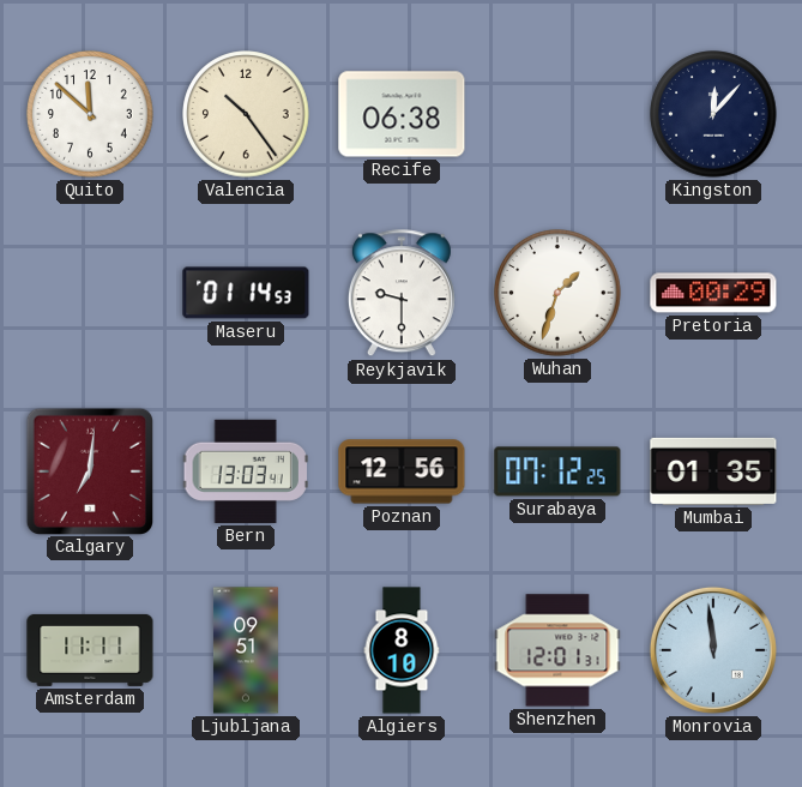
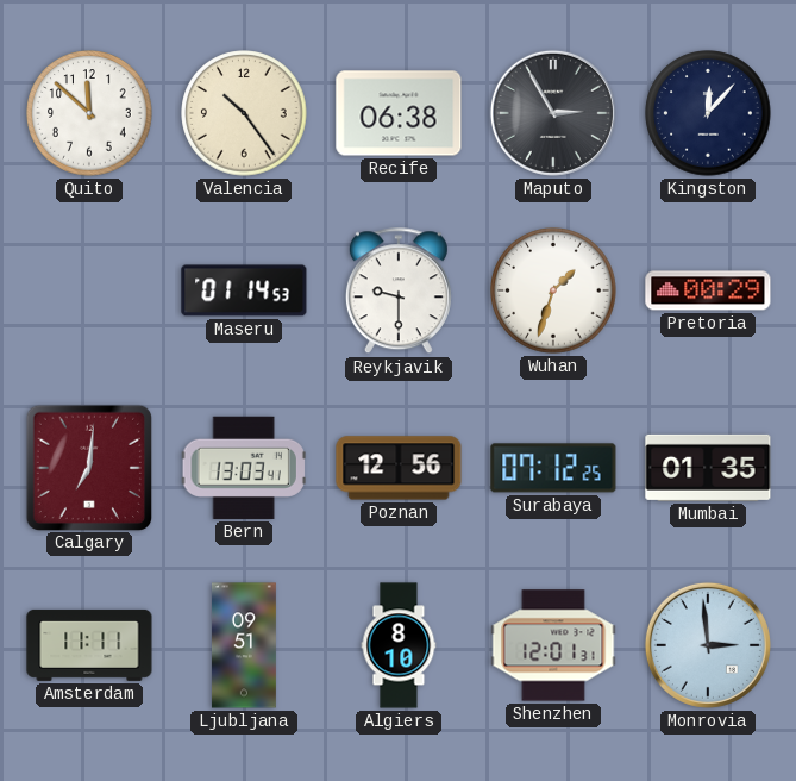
Maputo: none -> 2:55
Monrovia: 11:59 -> 2:59
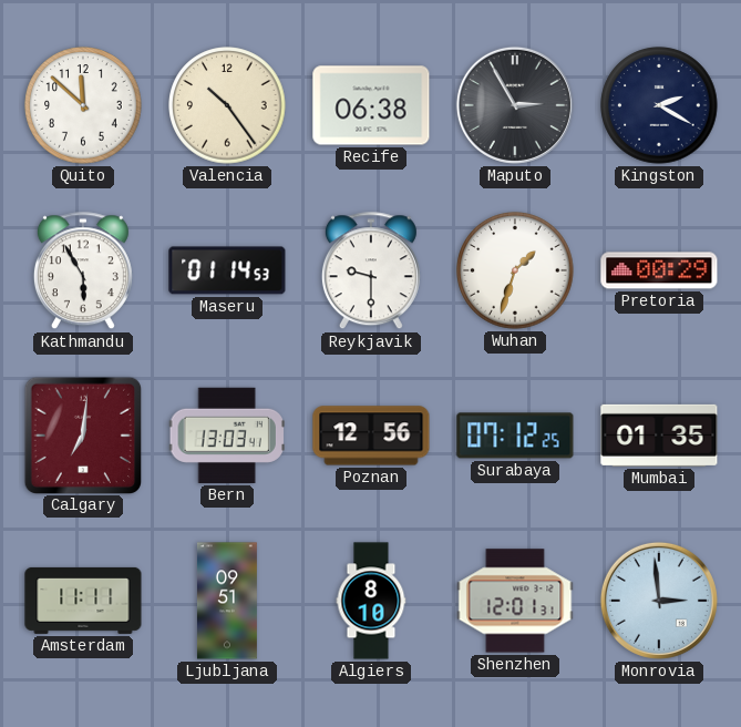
Kingston: 12:07 -> 2:20
Kathmandu: none -> 5:55
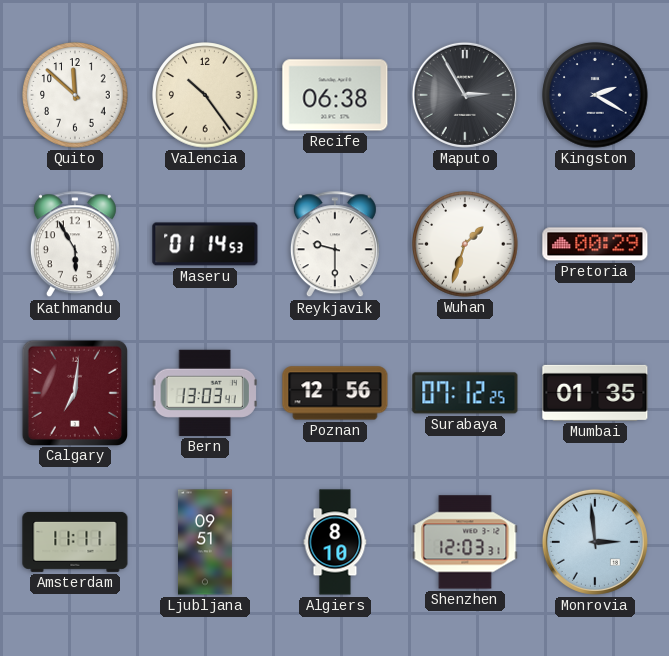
Shenzhen: 12:01 -> 12:03
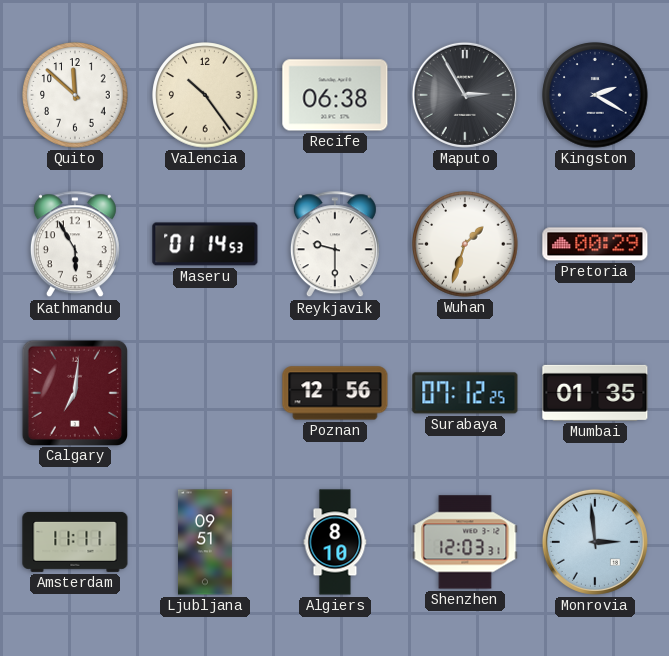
Bern: 13:03 -> none
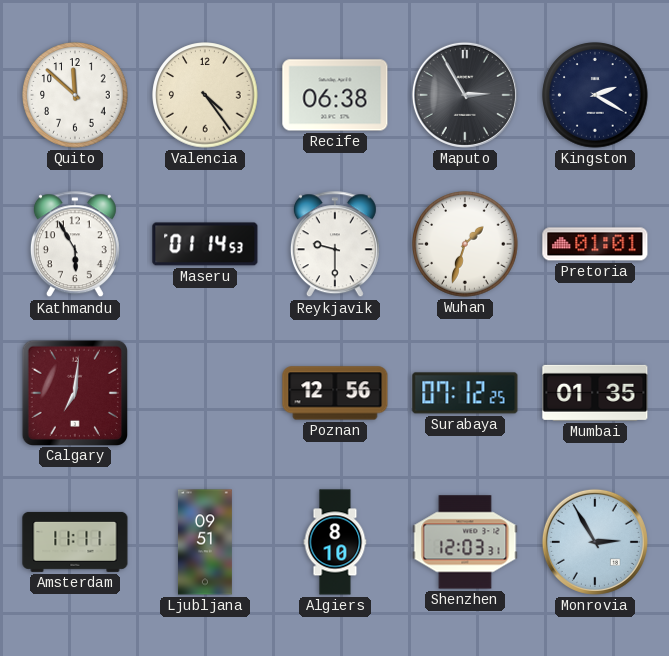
Valencia: 10:24 -> 4:24
Pretoria: 00:29 -> 01:01
Monrovia: 2:59 -> 2:55
